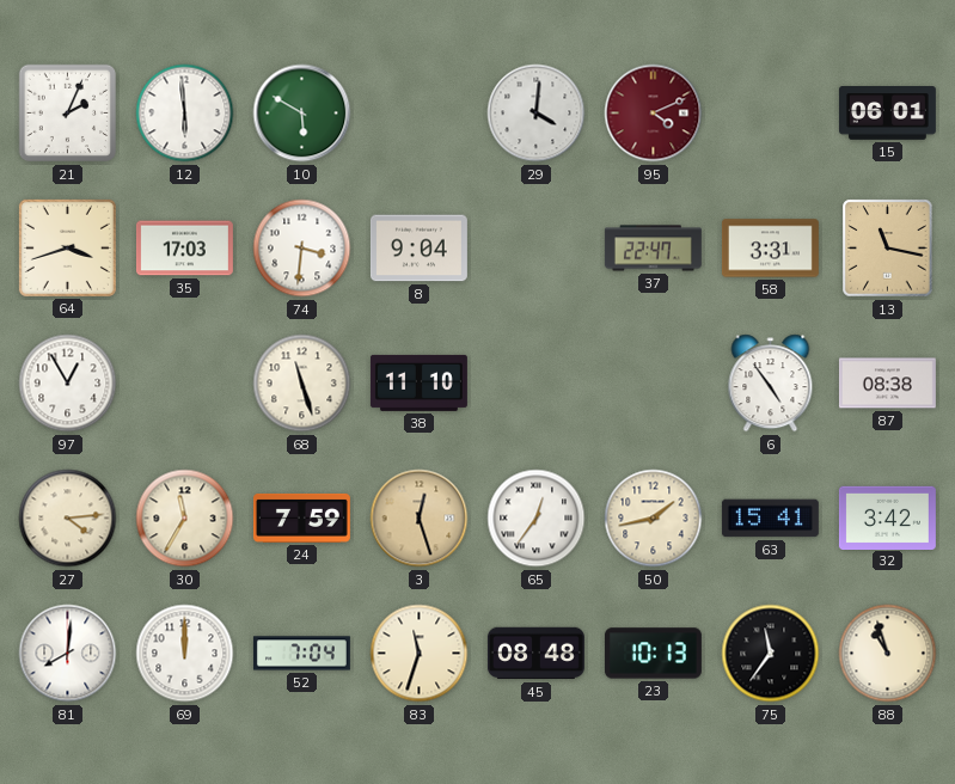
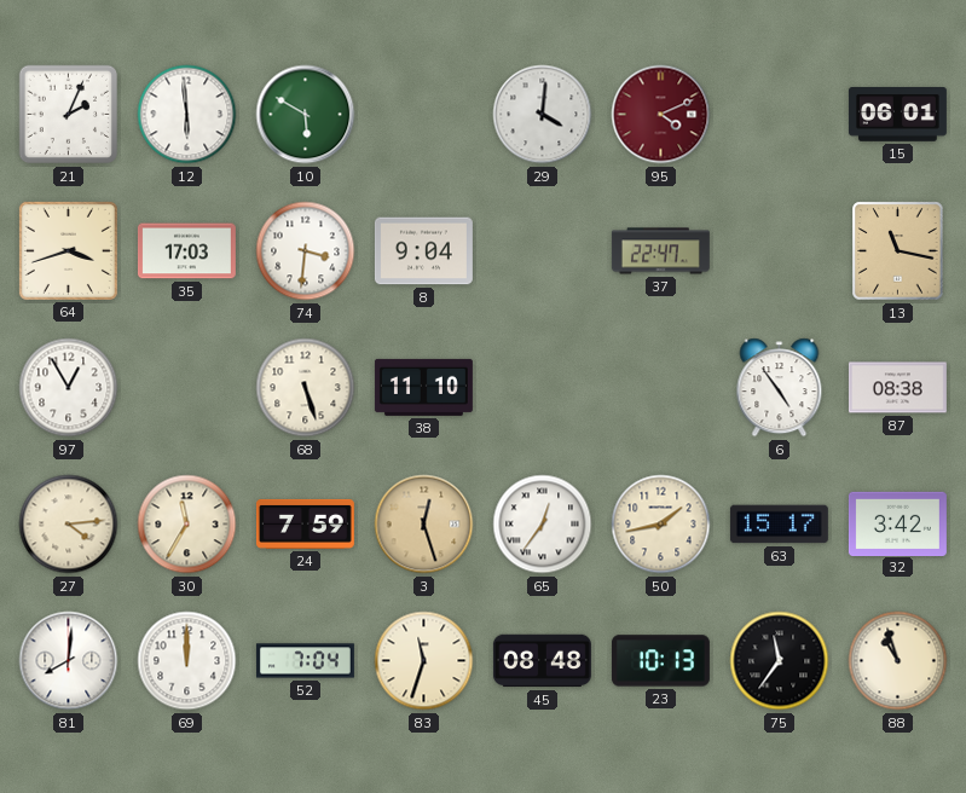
58: 3:31 -> none
68: 11:27 -> 5:27
63: 15:41 -> 15:17
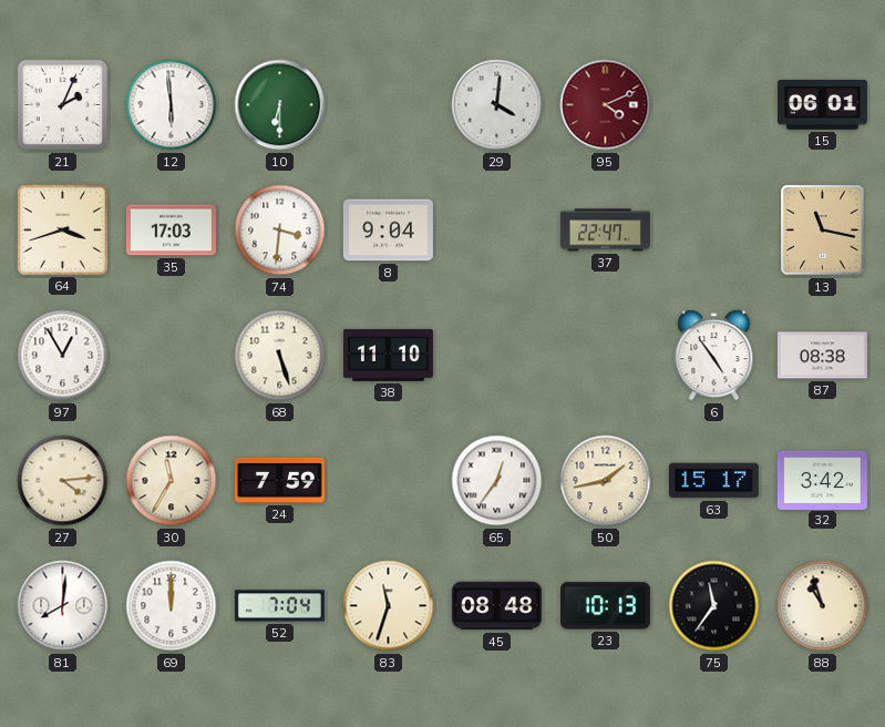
10: 5:50 -> 6:30
3: 12:27 -> none
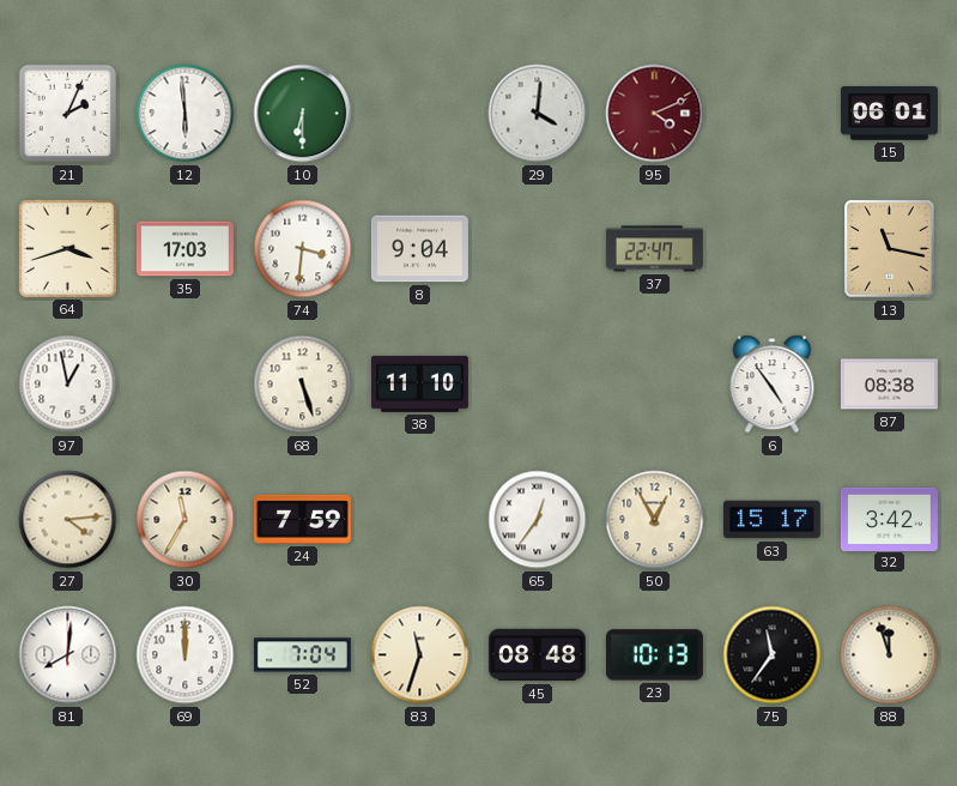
97: 12:55 -> 12:58
50: 1:43 -> 12:55
88: 10:57 -> 11:57
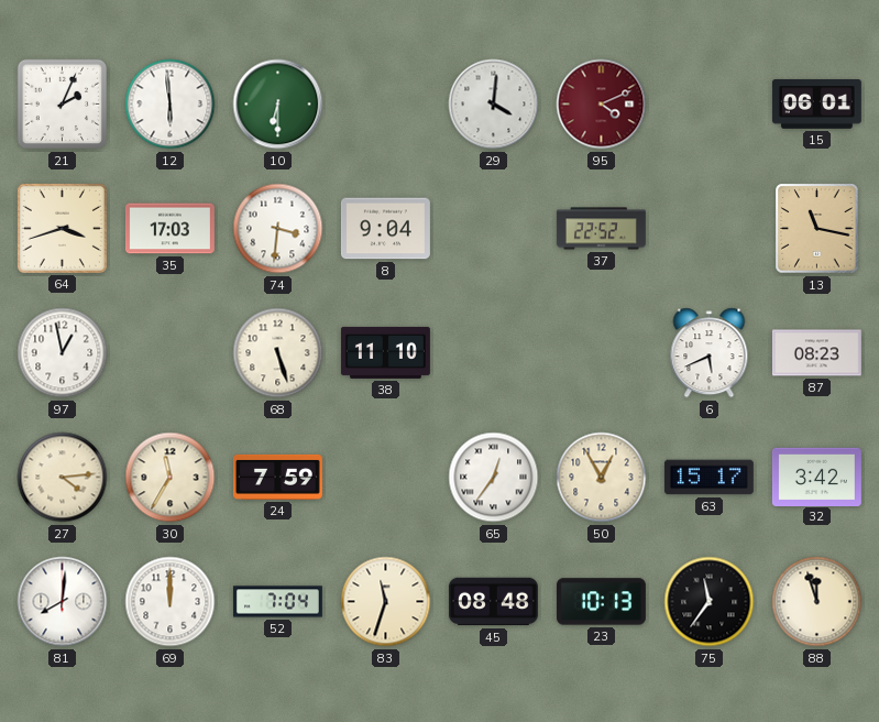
37: 22:47 -> 22:52
6: 4:54 -> 5:41
87: 08:38 -> 08:23
